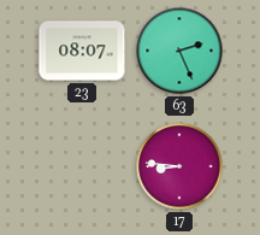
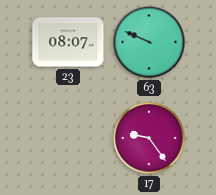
63: 2:26 -> 9:49
17: 8:46 -> 9:24
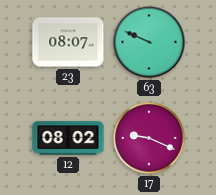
12: none -> 08:02
17: 9:24 -> 9:19
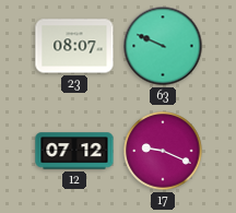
12: 08:02 -> 07:12
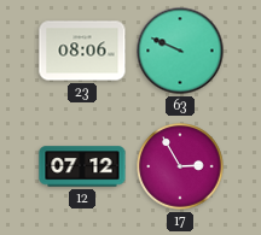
23: 08:07 -> 08:06
17: 9:19 -> 2:55
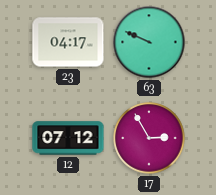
23: 08:06 -> 04:17
